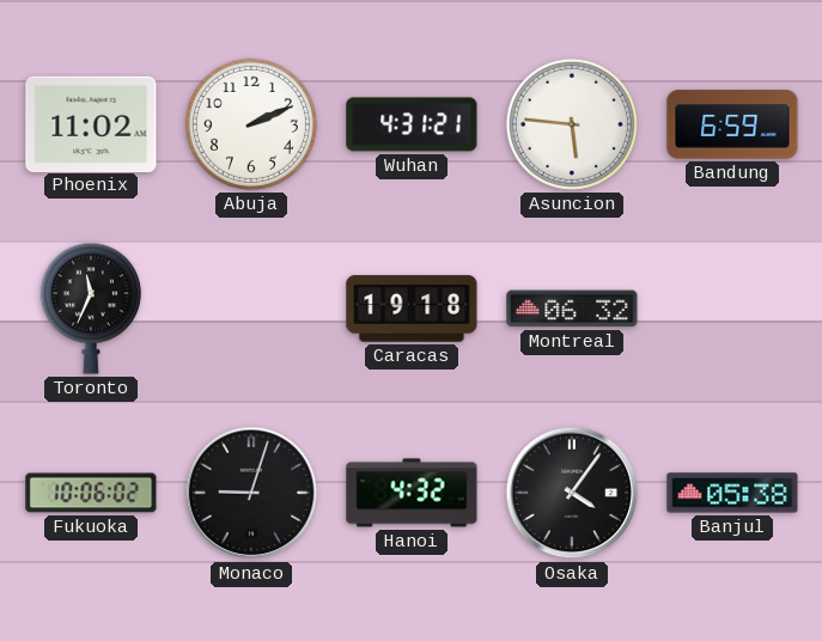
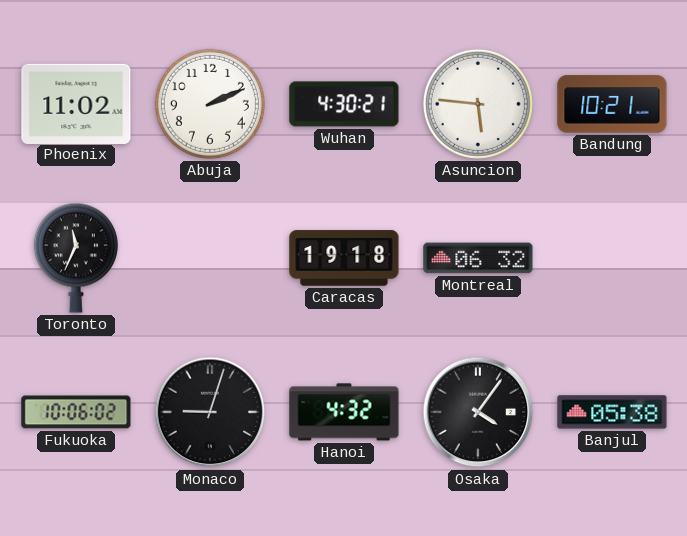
Wuhan: 4:31 -> 4:30
Bandung: 6:59 -> 10:21
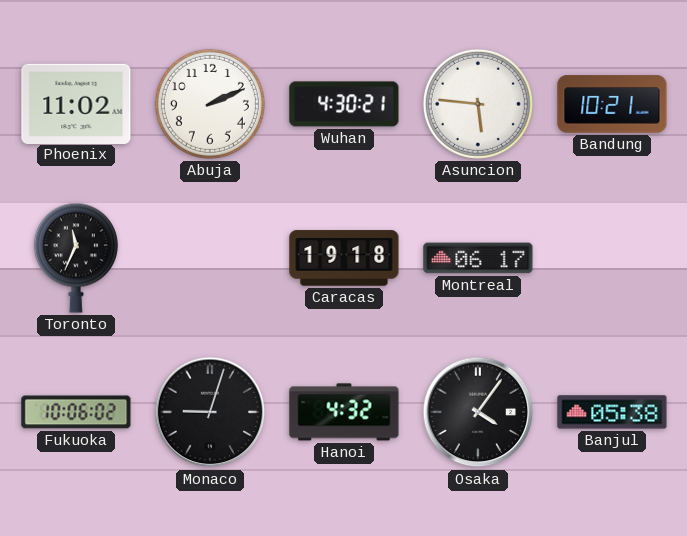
Montreal: 06:32 -> 06:17
